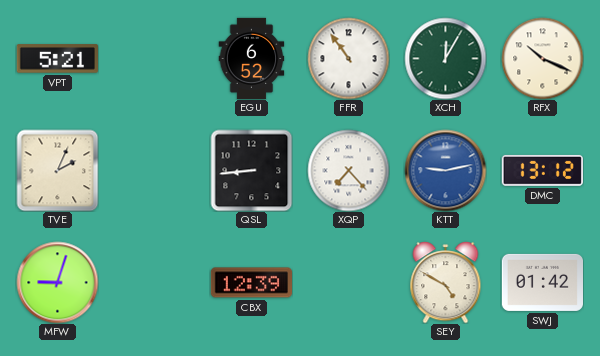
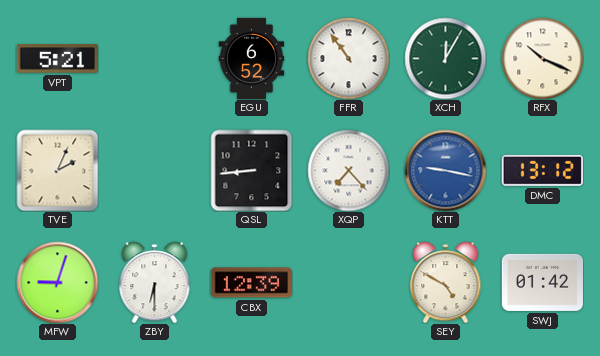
KTT: 9:13 -> 9:17
ZBY: none -> 6:30
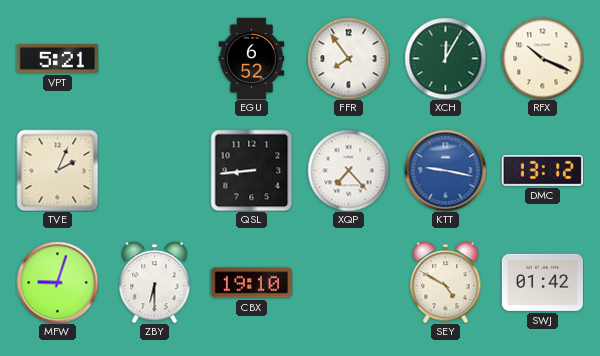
FFR: 10:54 -> 7:54
CBX: 12:39 -> 19:10
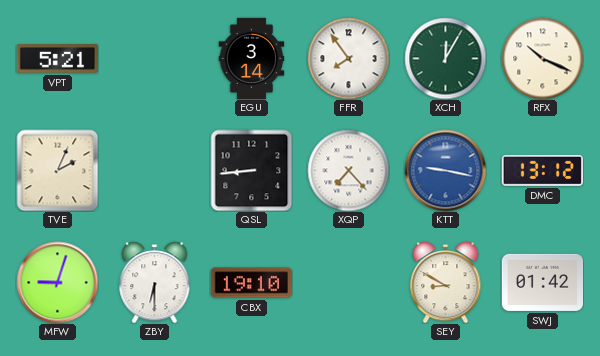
EGU: 6:52 -> 3:14
SEY: 4:50 -> 8:50
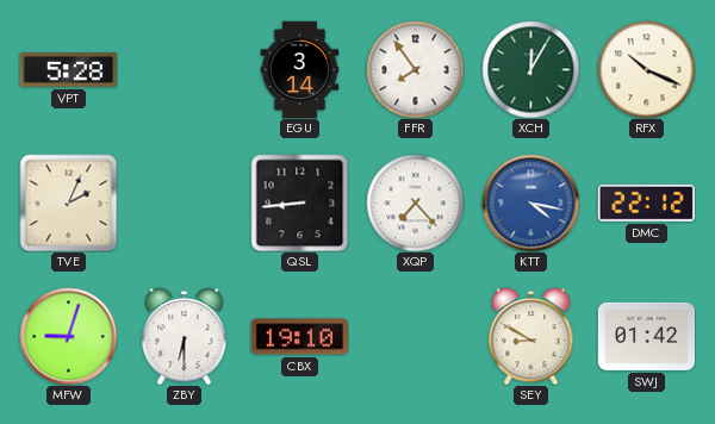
VPT: 5:21 -> 5:28
KTT: 9:17 -> 4:17
DMC: 13:12 -> 22:12
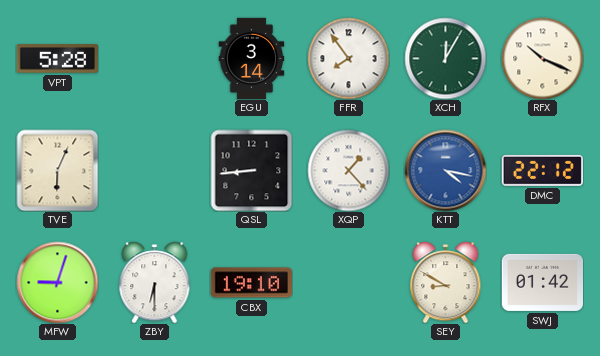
TVE: 2:04 -> 6:04
XQP: 7:23 -> 1:23
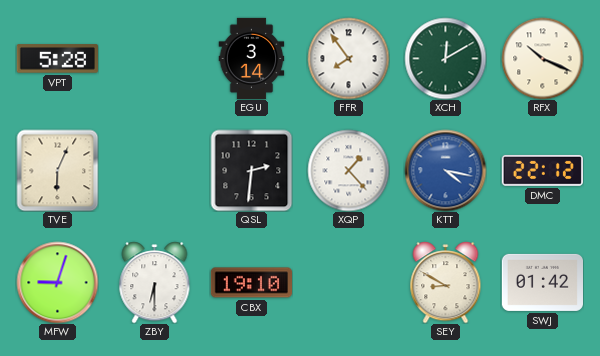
XCH: 12:05 -> 12:10
QSL: 8:44 -> 2:31
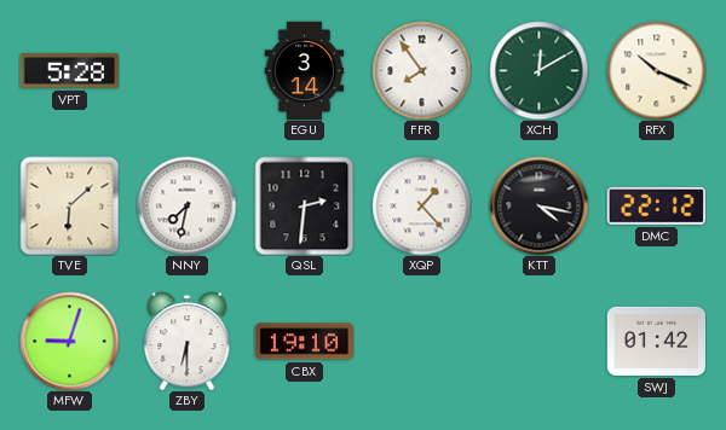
TVE: 6:04 -> 6:08
NNY: none -> 7:32
KTT dial: blue -> black
SEY: 8:50 -> none
